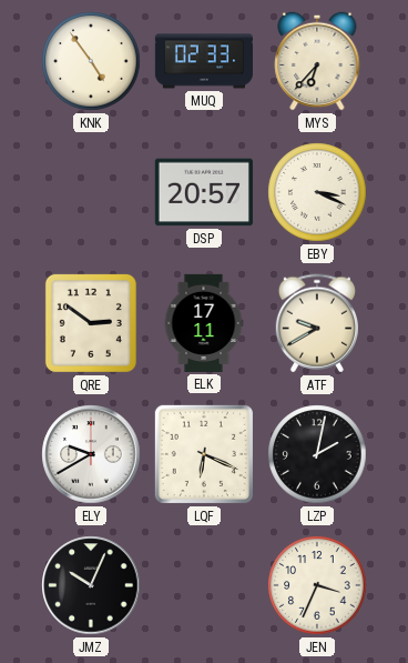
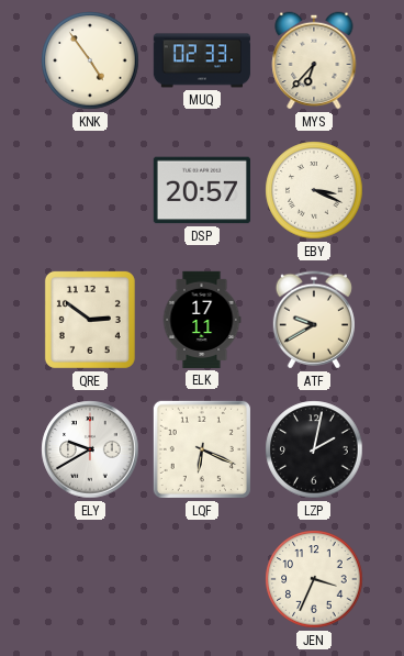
JMZ: 10:04 -> none
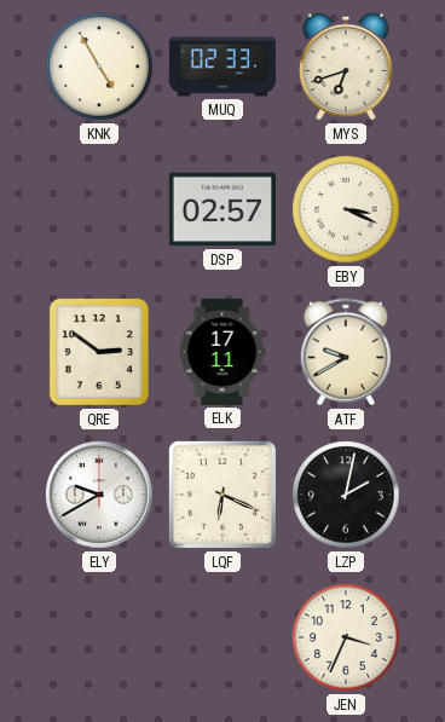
KNK: 4:54 -> 4:55
MYS: 6:37 -> 6:42
DSP: 20:57 -> 02:57
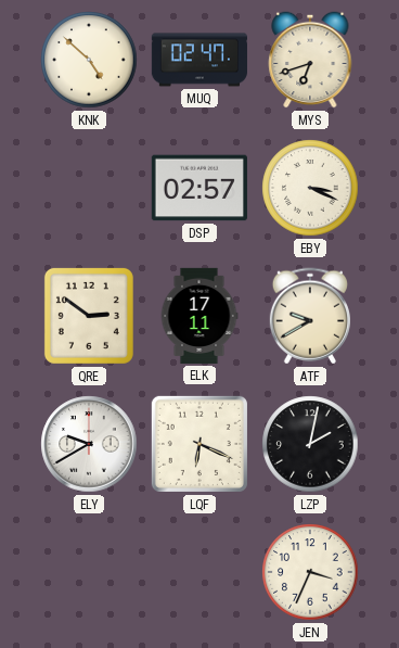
KNK: 4:55 -> 4:52
MUQ: 02:33 -> 02:47
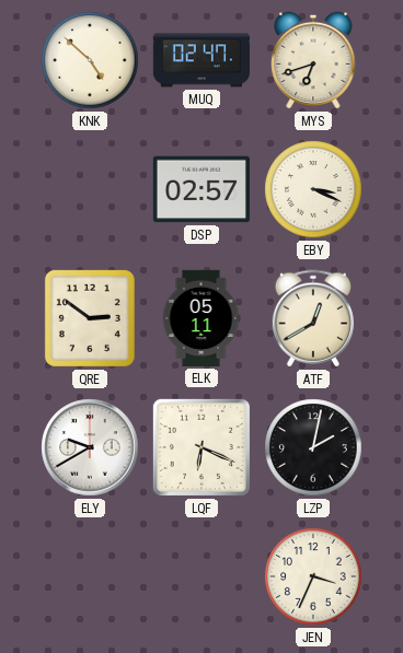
ELK: 17:11 -> 05:11
ATF: 9:40 -> 12:40
